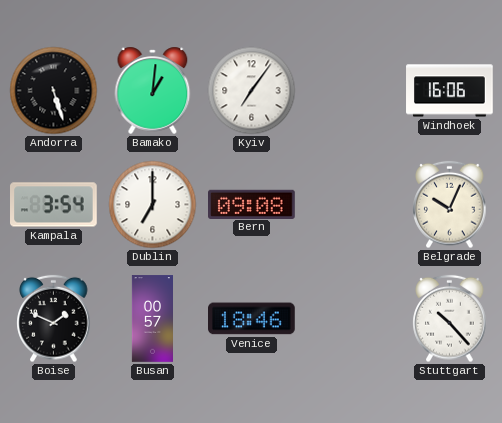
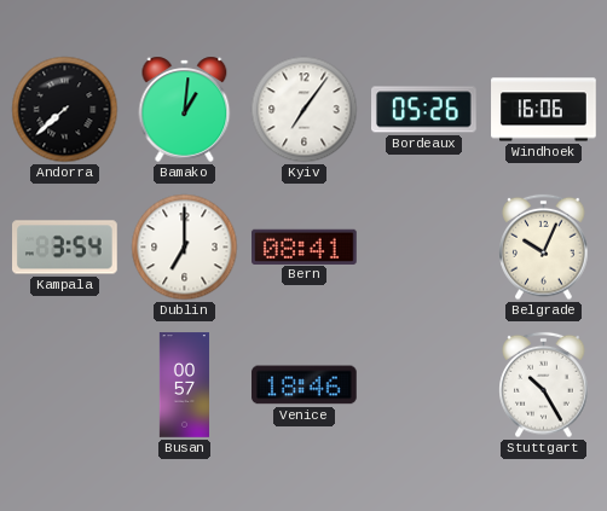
Andorra: 5:27 -> 7:38
Bordeaux: none -> 05:26
Bern: 09:08 -> 08:41
Boise: 1:49 -> none
Stuttgart: 10:23 -> 10:25
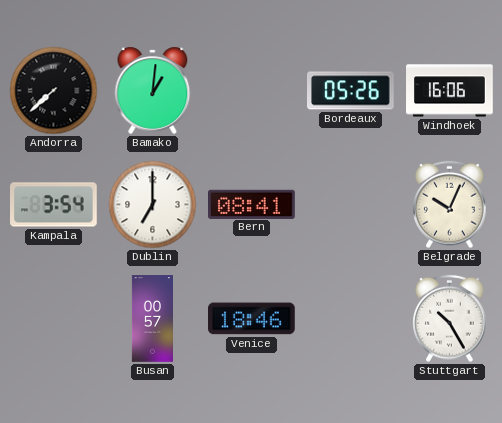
Kyiv: 7:06 -> none
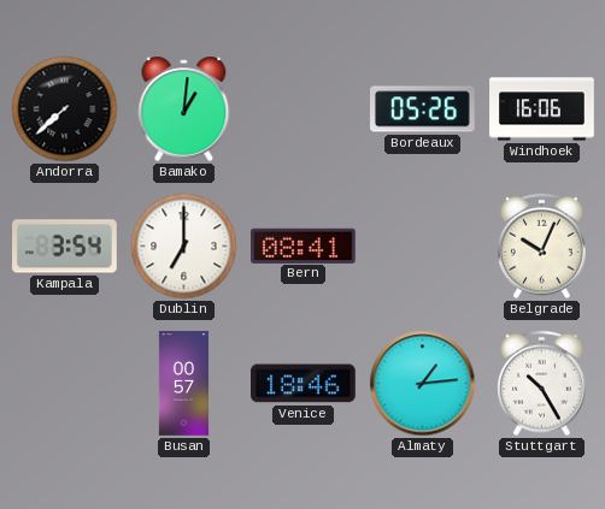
Almaty: none -> 1:14
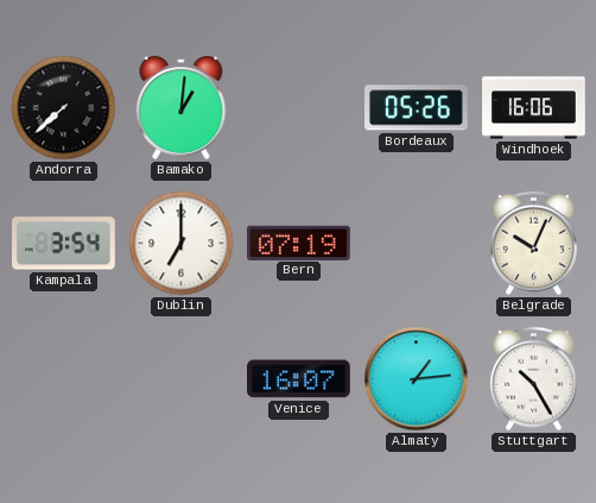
Bern: 08:41 -> 07:19
Busan: 00:57 -> none
Venice: 18:46 -> 16:07
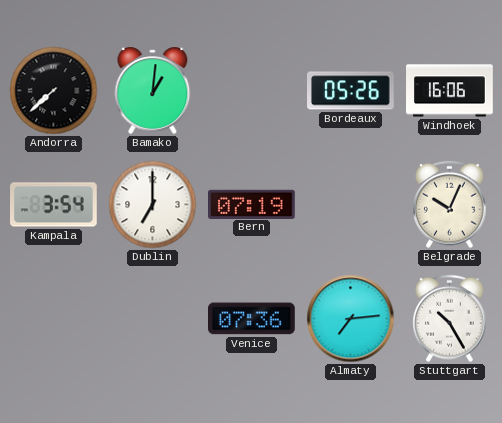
Venice: 16:07 -> 07:36
Almaty: 1:14 -> 7:14
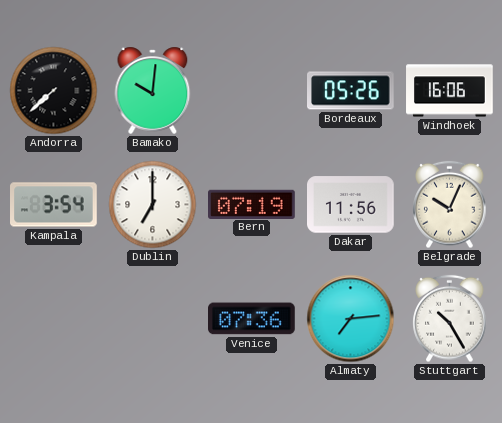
Bamako: 1:01 -> 10:01
Dakar: none -> 11:56
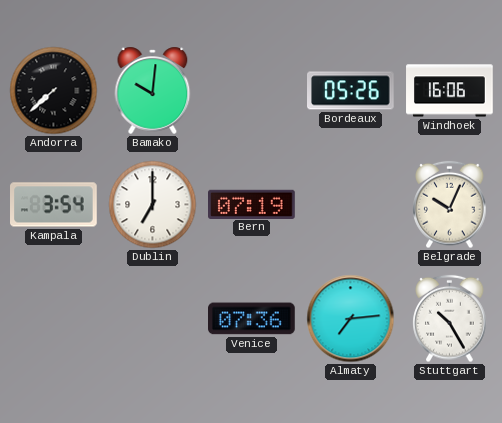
Dakar: 11:56 -> none
